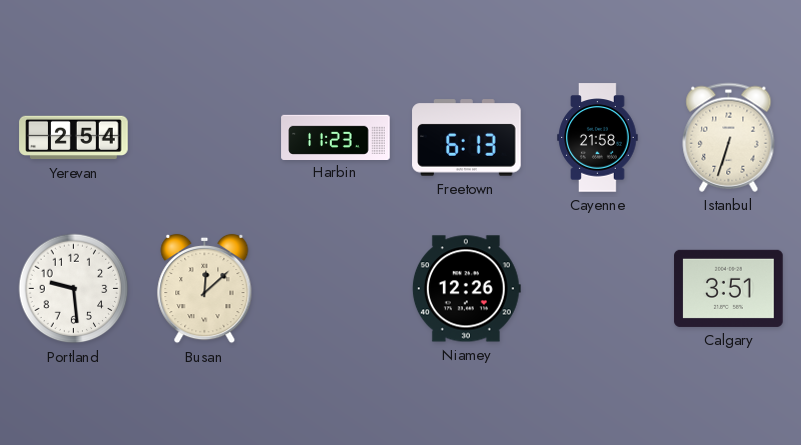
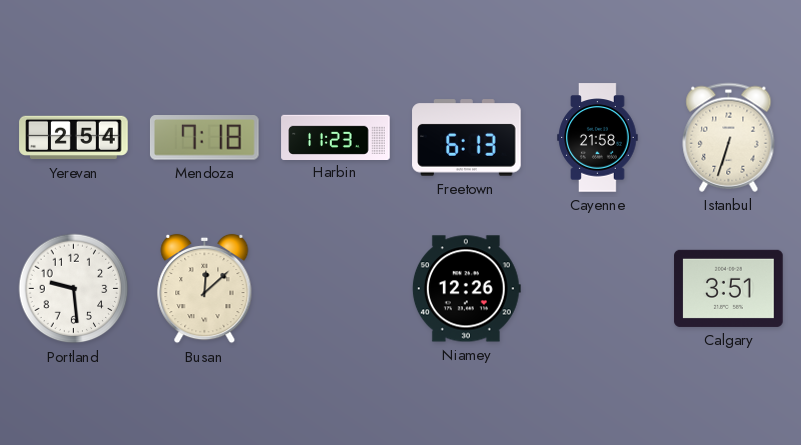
Mendoza: none -> 7:18
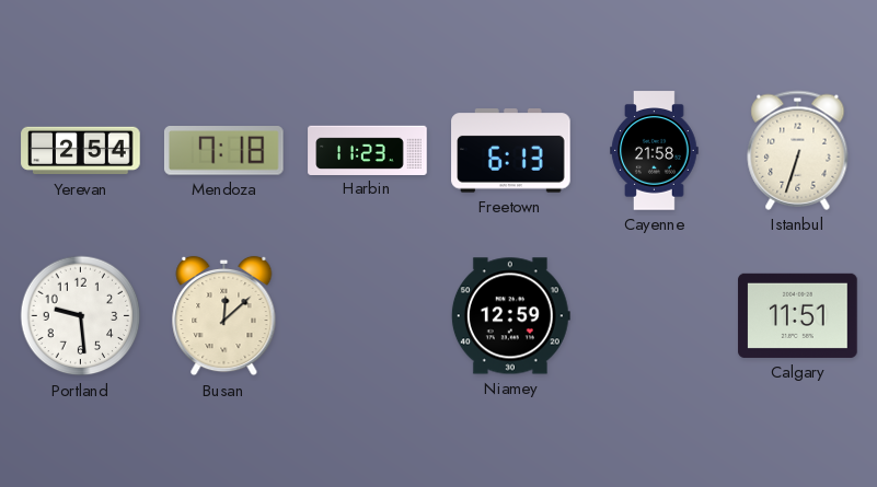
Niamey: 12:26 -> 12:59
Calgary: 3:51 -> 11:51
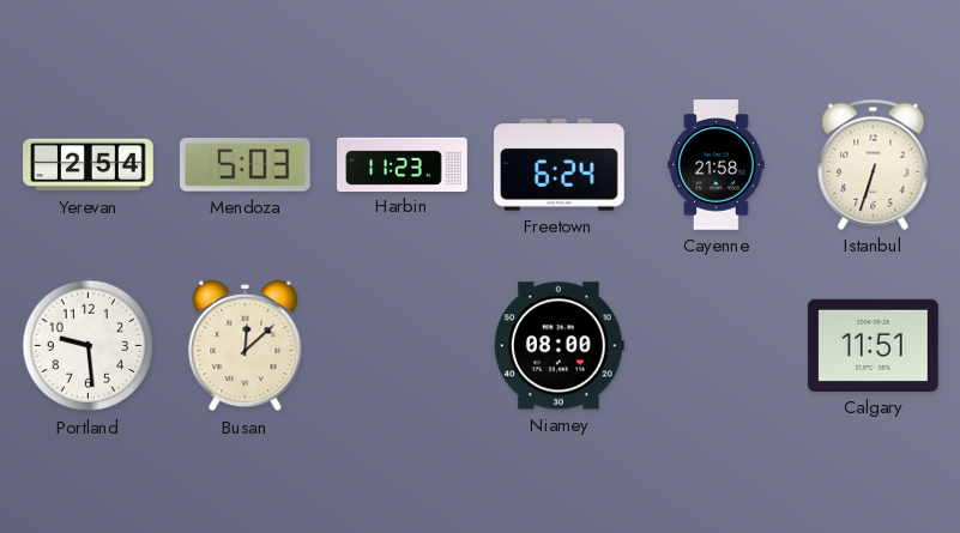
Mendoza: 7:18 -> 5:03
Freetown: 6:13 -> 6:24
Niamey: 12:59 -> 08:00
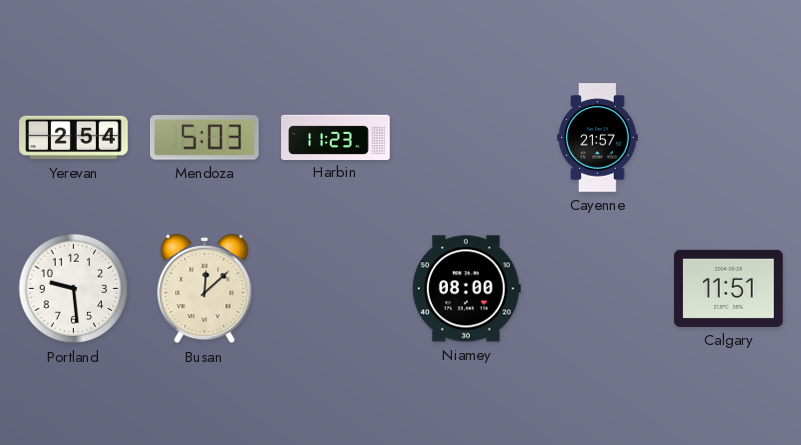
Freetown: 6:24 -> none
Cayenne: 21:58 -> 21:57
Istanbul: 6:33 -> none
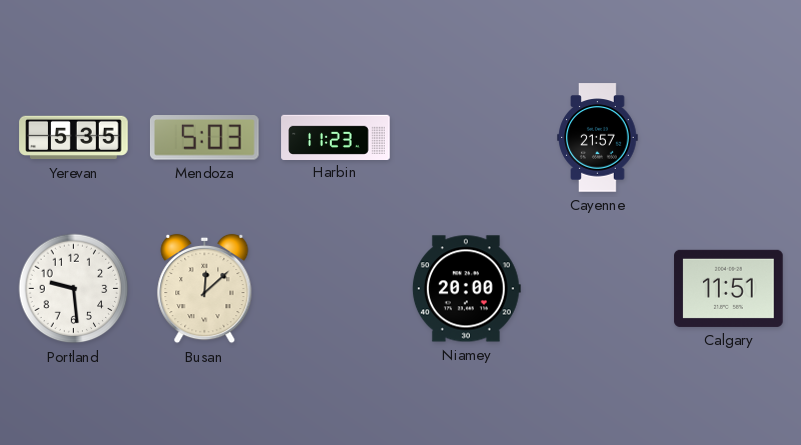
Yerevan: 2:54 -> 5:35
Niamey: 08:00 -> 20:00
